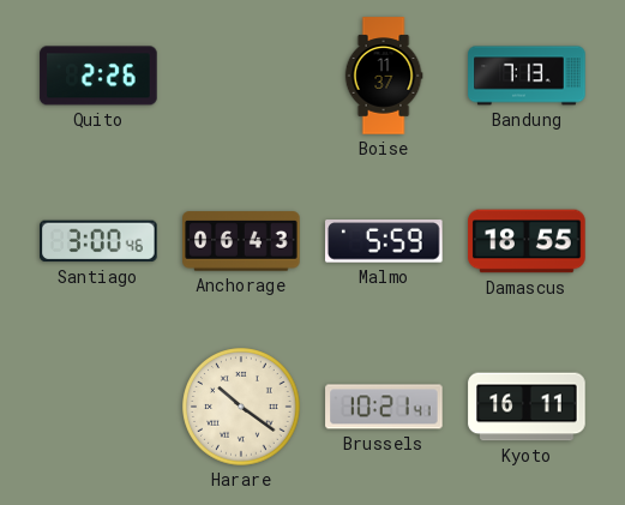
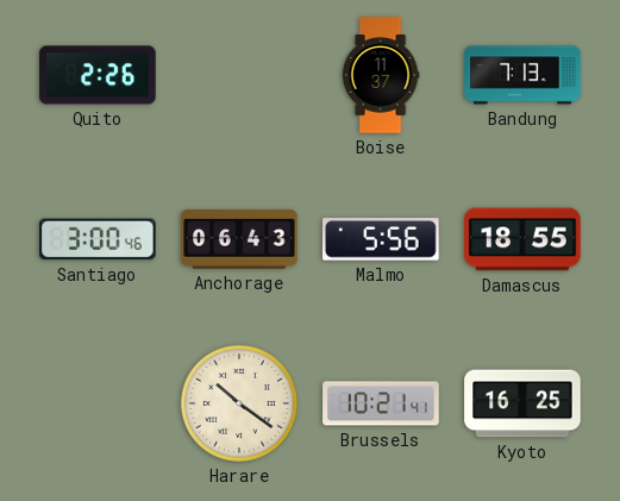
Malmo: 5:59 -> 5:56
Kyoto: 16:11 -> 16:25
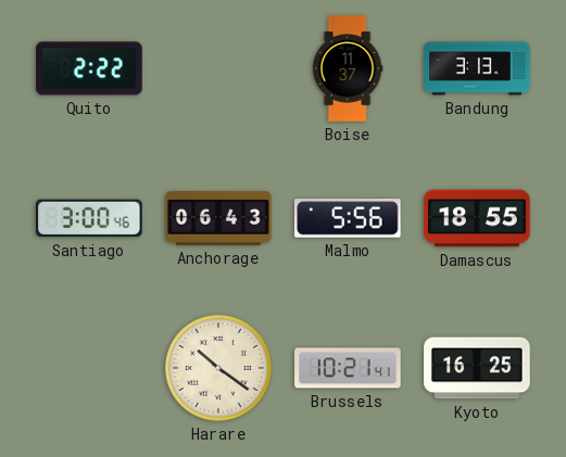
Quito: 2:26 -> 2:22
Bandung: 7:13 -> 3:13
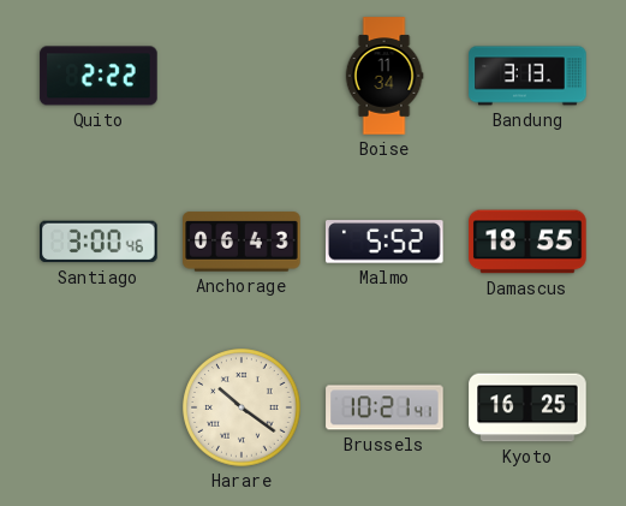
Boise: 11:37 -> 11:34
Malmo: 5:56 -> 5:52
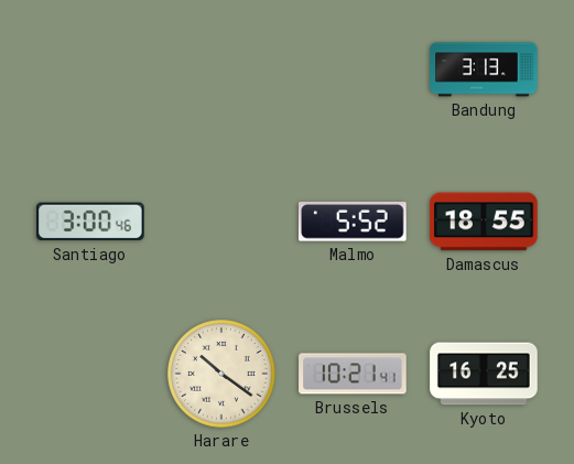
Quito: 2:22 -> none
Boise: 11:34 -> none
Anchorage: 06:43 -> none
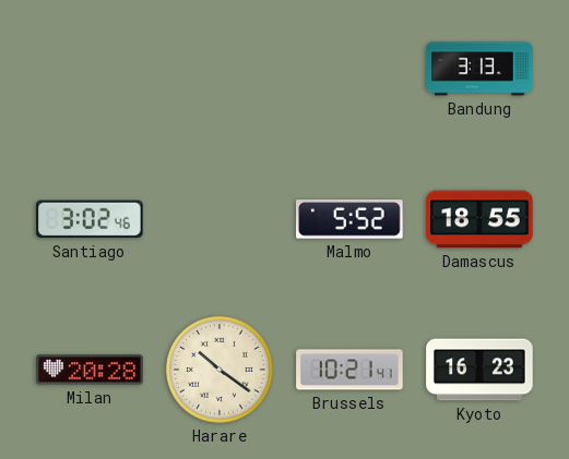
Santiago: 3:00 -> 3:02
Milan: none -> 20:28
Kyoto: 16:25 -> 16:23
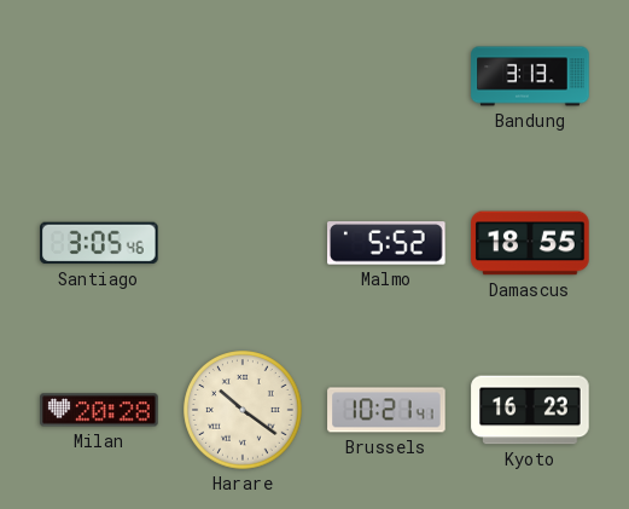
Santiago: 3:02 -> 3:05
